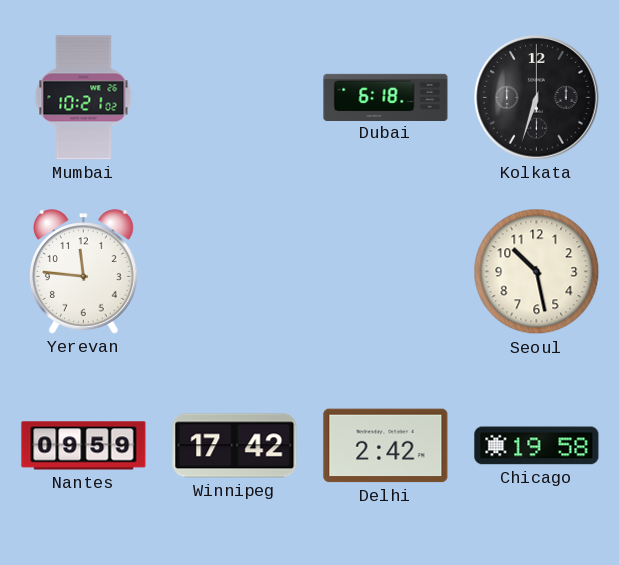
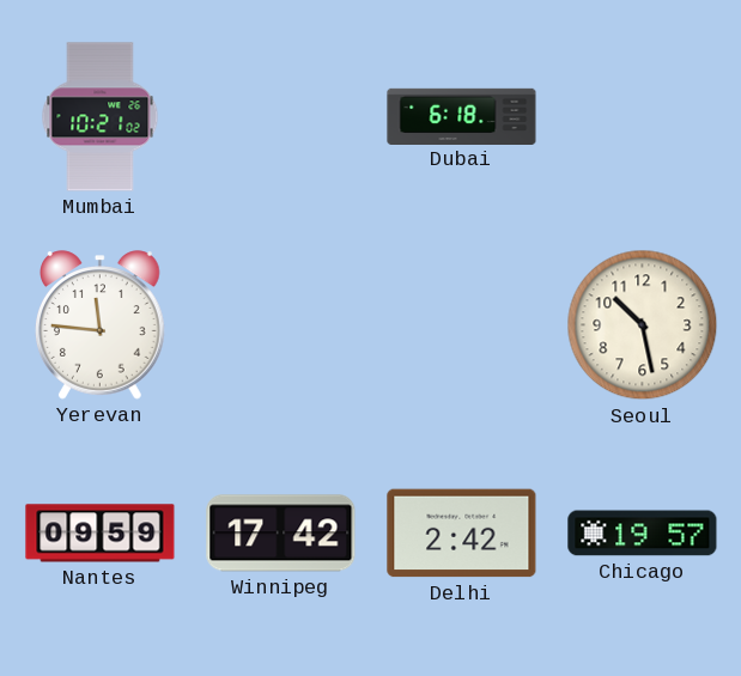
Kolkata: 6:33 -> none
Chicago: 19:58 -> 19:57
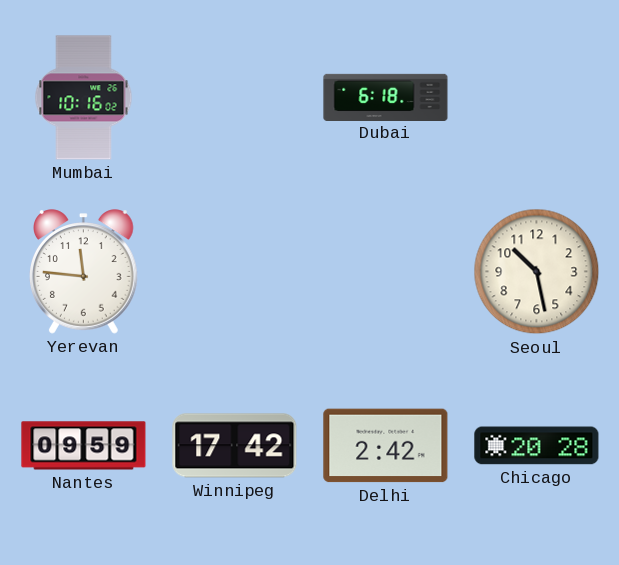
Mumbai: 10:21 -> 10:16
Chicago: 19:57 -> 20:28
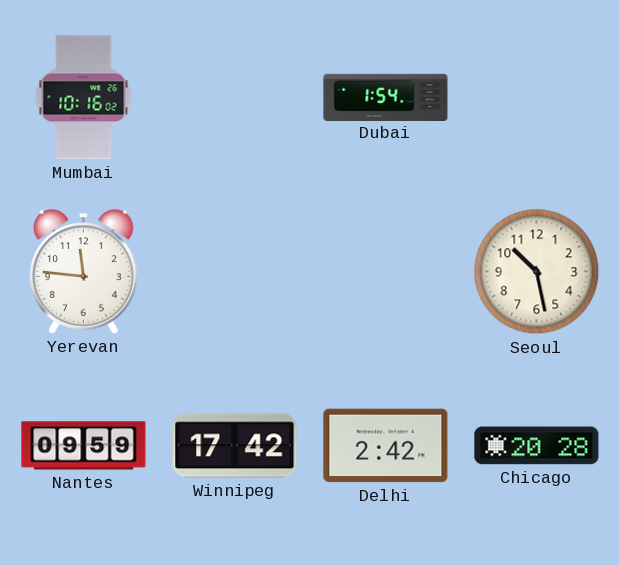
Dubai: 6:18 -> 1:54
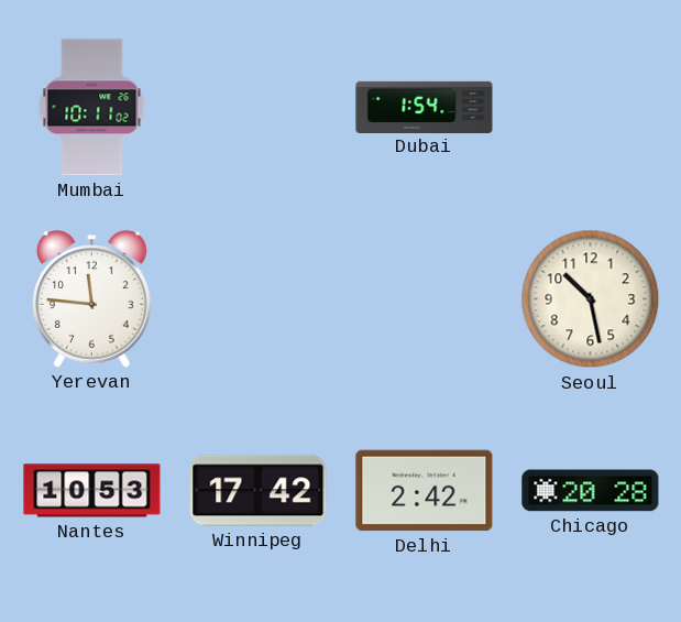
Mumbai: 10:16 -> 10:11
Nantes: 09:59 -> 10:53
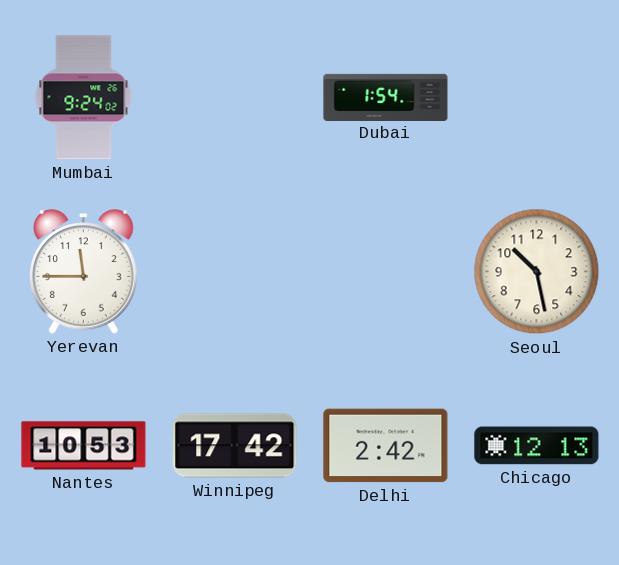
Mumbai: 10:11 -> 9:24
Yerevan: 11:46 -> 11:45
Chicago: 20:28 -> 12:13
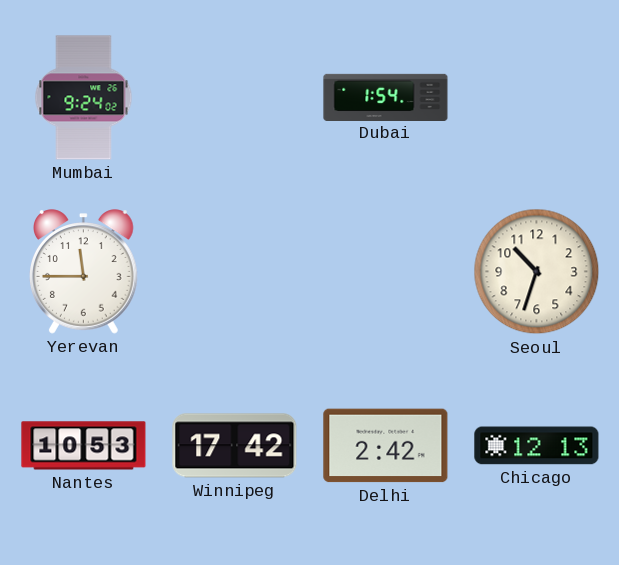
Seoul: 10:28 -> 10:33
